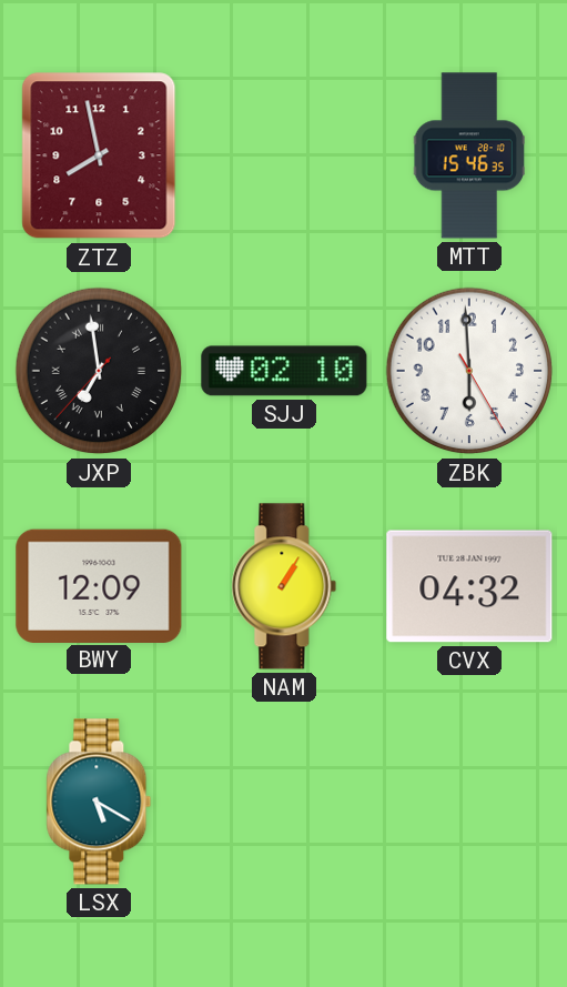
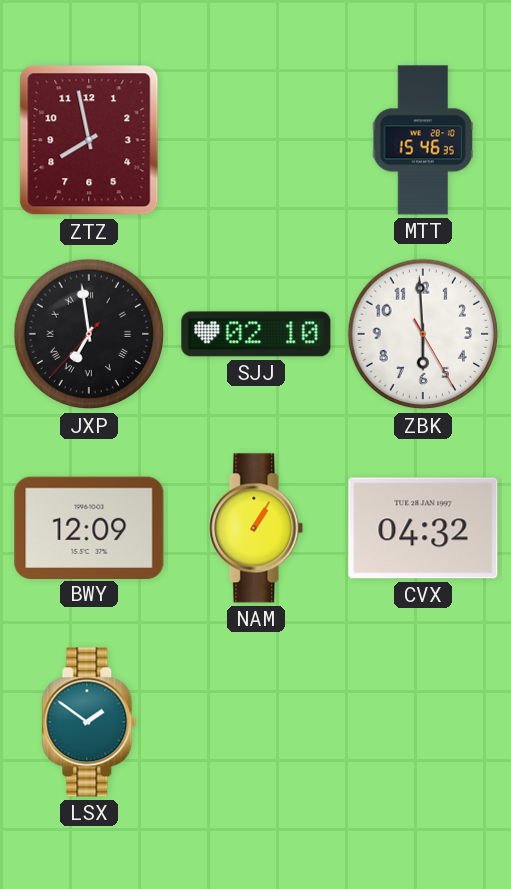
LSX: 5:20 -> 1:51
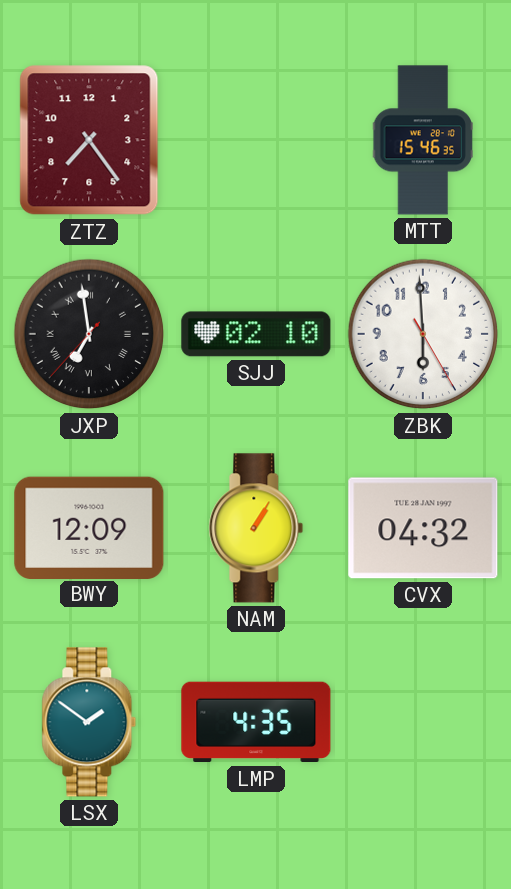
ZTZ: 7:58 -> 7:24
LMP: none -> 4:35
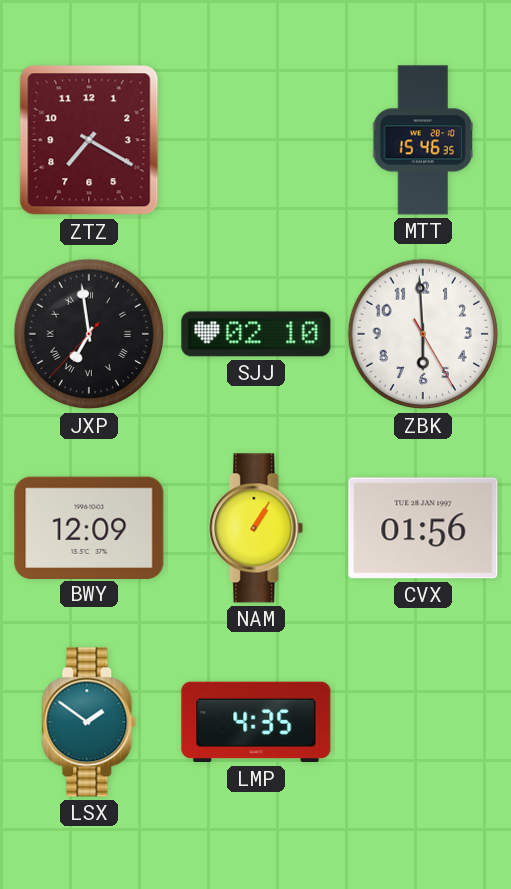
ZTZ: 7:24 -> 7:20
CVX: 04:32 -> 01:56
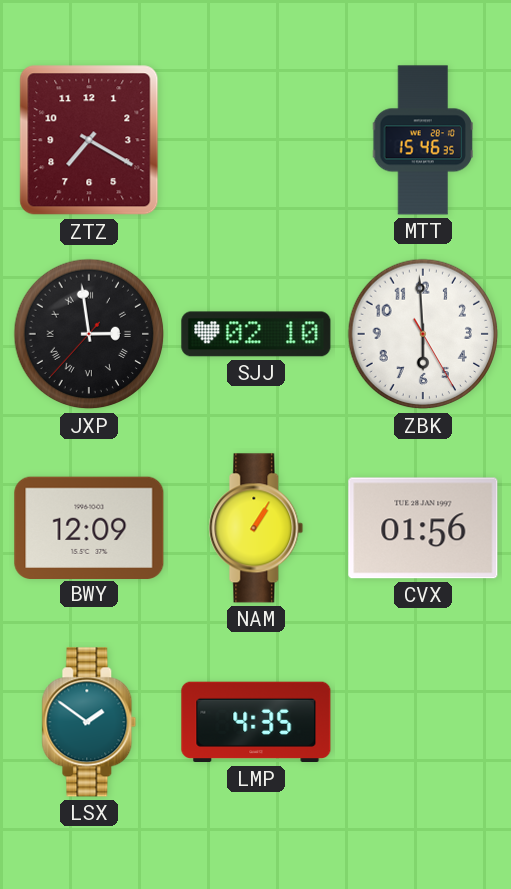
JXP: 6:58 -> 2:58
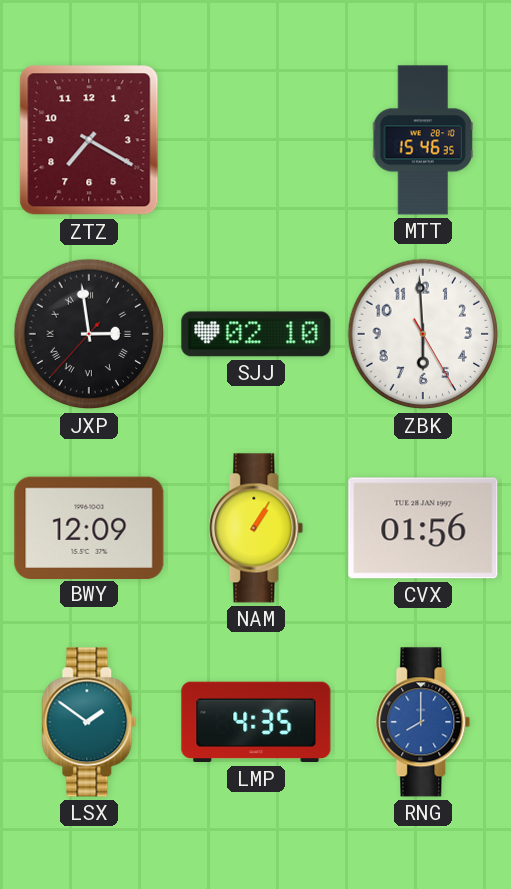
RNG: none -> 8:00
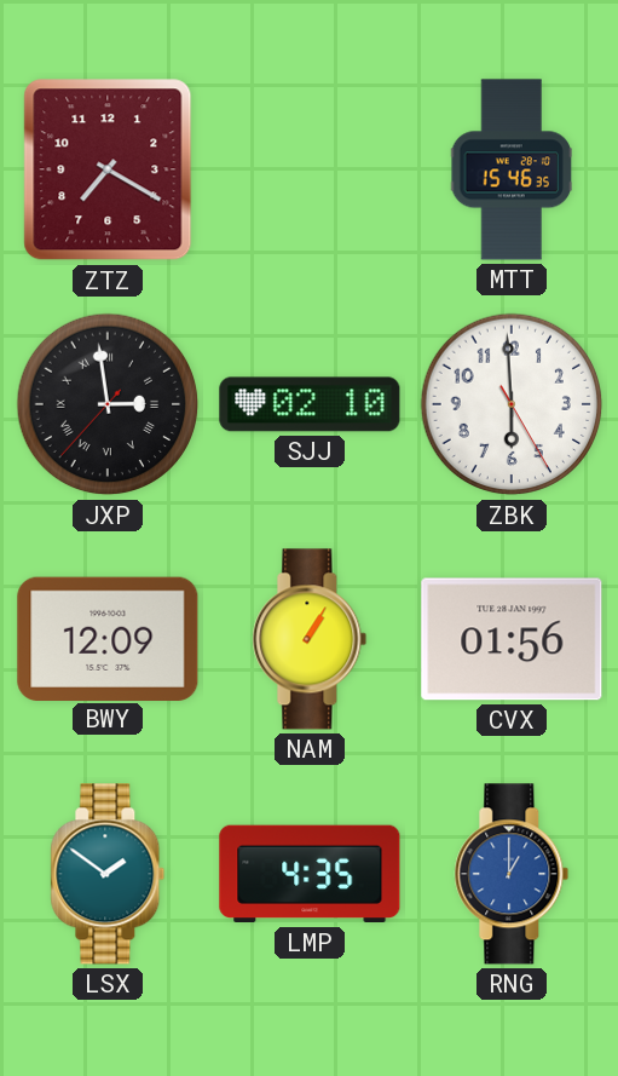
RNG: 8:00 -> 1:00
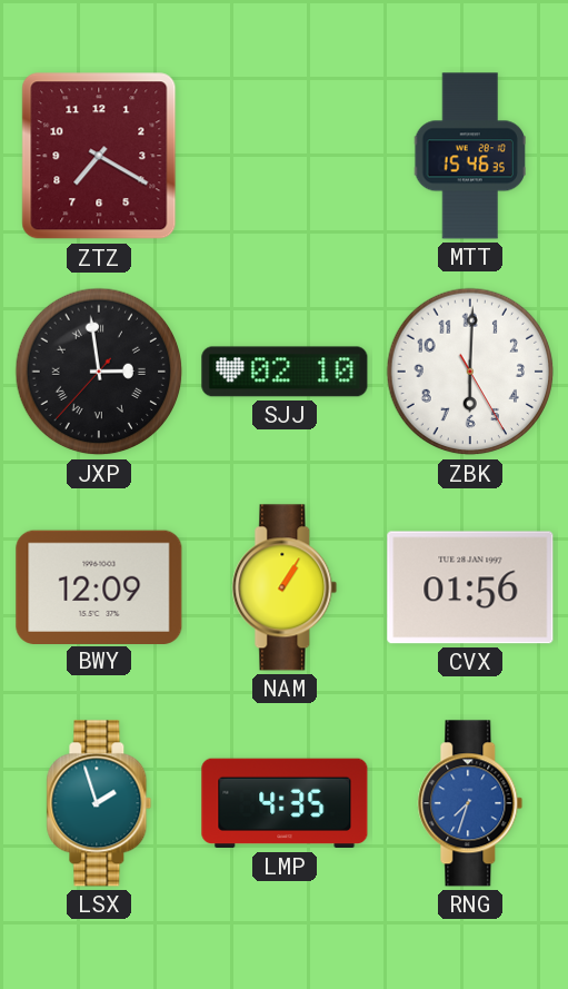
ZBK: 5:59 -> 6:00
LSX: 1:51 -> 1:57
RNG: 1:00 -> 7:33
